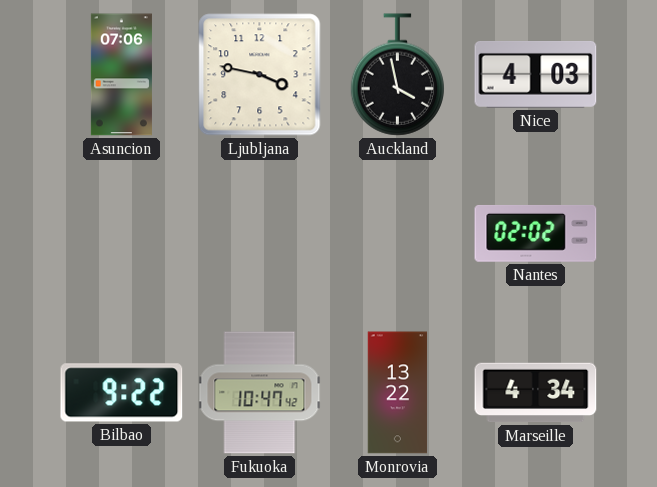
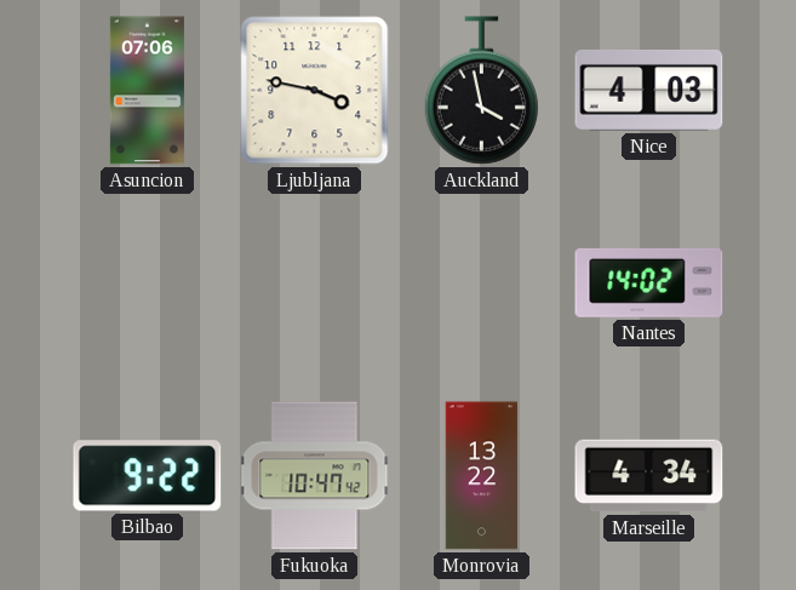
Nantes: 02:02 -> 14:02
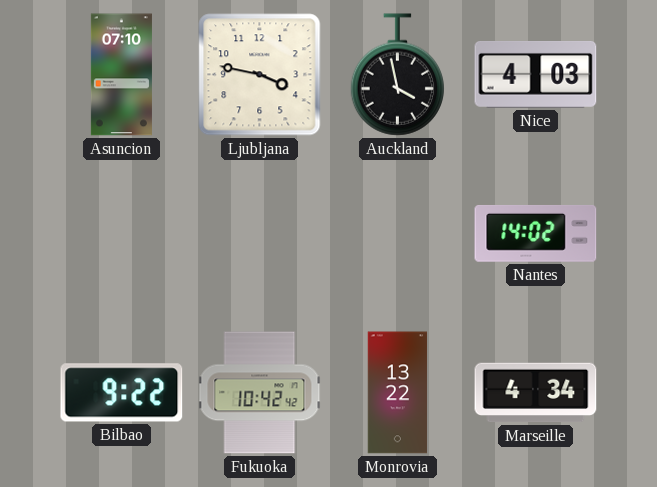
Asuncion: 07:06 -> 07:10
Fukuoka: 10:47 -> 10:42
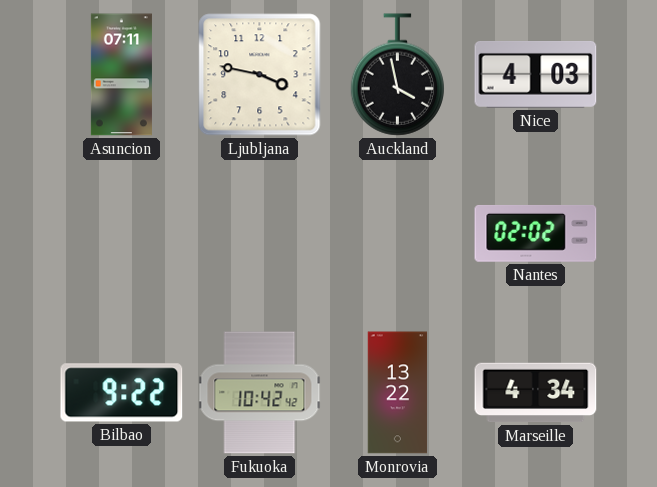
Asuncion: 07:10 -> 07:11
Nantes: 14:02 -> 02:02
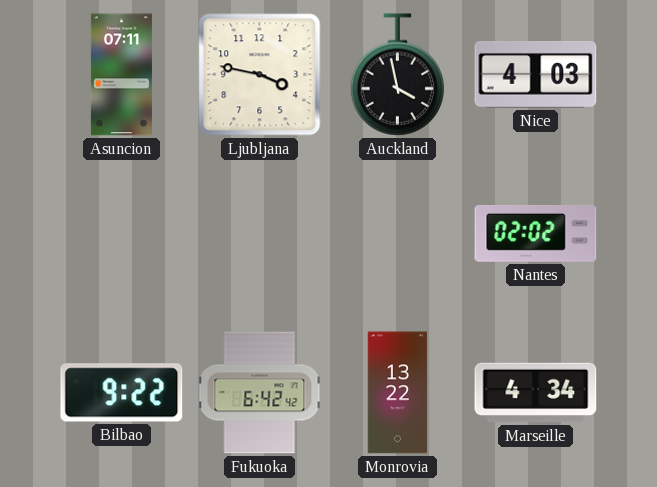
Fukuoka: 10:42 -> 6:42
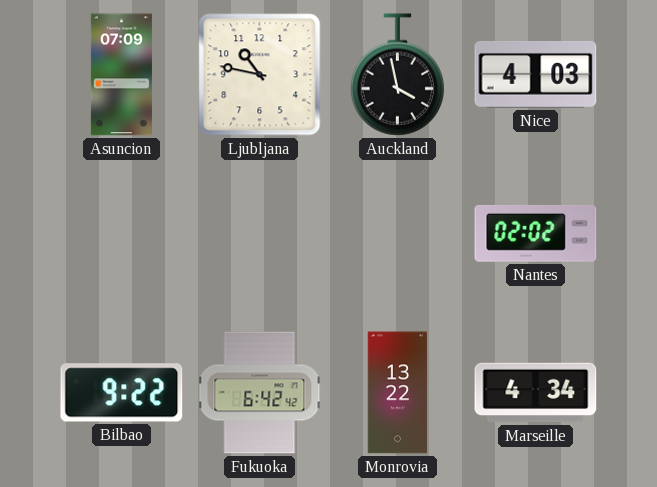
Asuncion: 07:11 -> 07:09
Ljubljana: 3:47 -> 10:47
